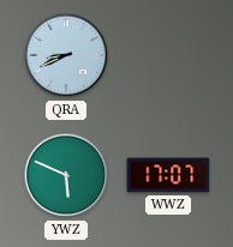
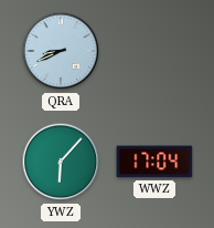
YWZ: 5:49 -> 6:07
WWZ: 17:07 -> 17:04
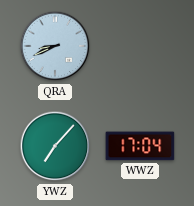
YWZ: 6:07 -> 7:07
